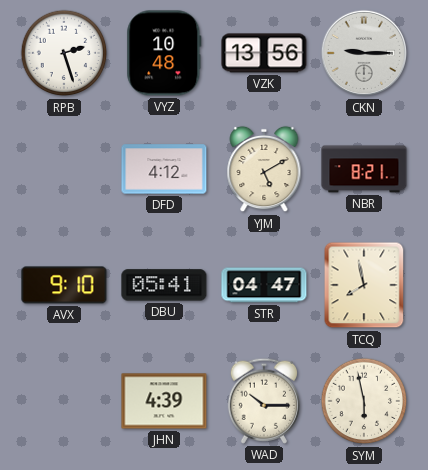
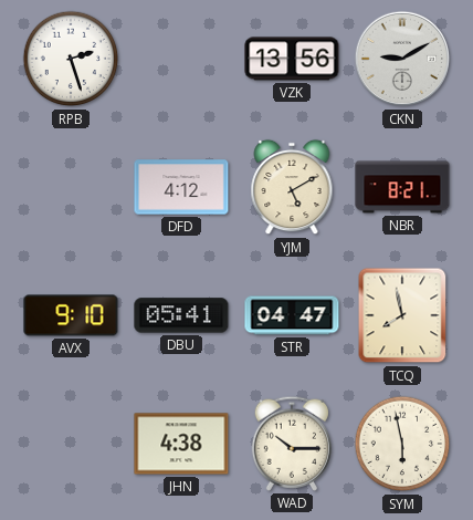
VYZ: 10:48 -> none
CKN: 9:15 -> 9:10
JHN: 4:39 -> 4:38
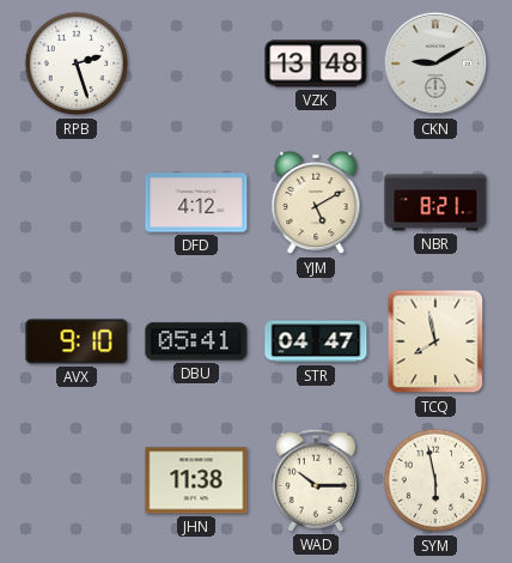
VZK: 13:56 -> 13:48
JHN: 4:38 -> 11:38
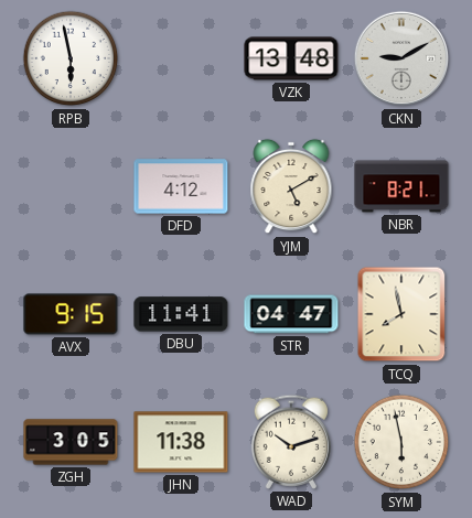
RPB: 2:27 -> 5:58
AVX: 9:10 -> 9:15
DBU: 05:41 -> 11:41
ZGH: none -> 3:05
WAD: 10:15 -> 10:12
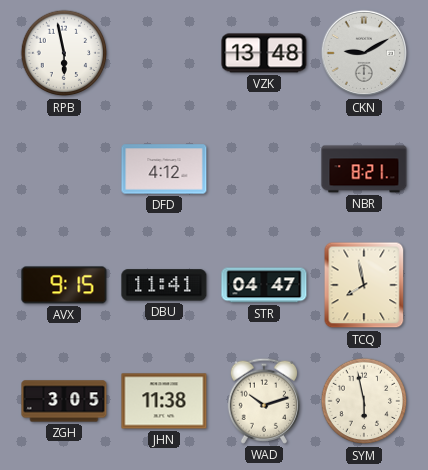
YJM: 5:10 -> none
